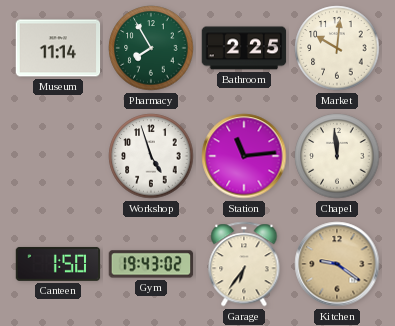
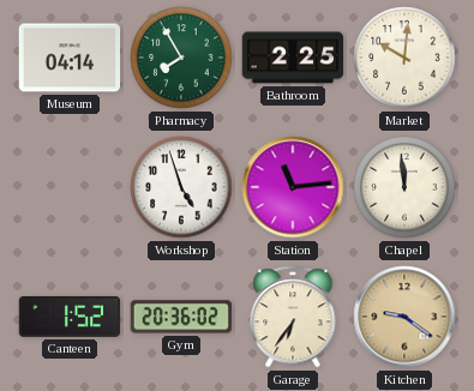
Museum: 11:14 -> 04:14
Canteen: 1:50 -> 1:52
Gym: 19:43 -> 20:36
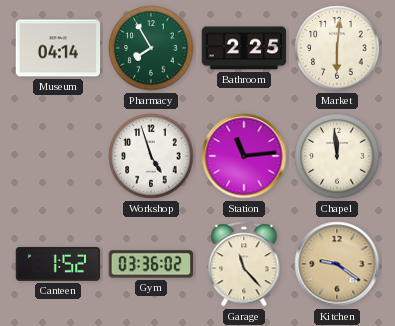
Market: 10:01 -> 6:01
Gym: 20:36 -> 03:36
Garage: 6:36 -> 11:23
